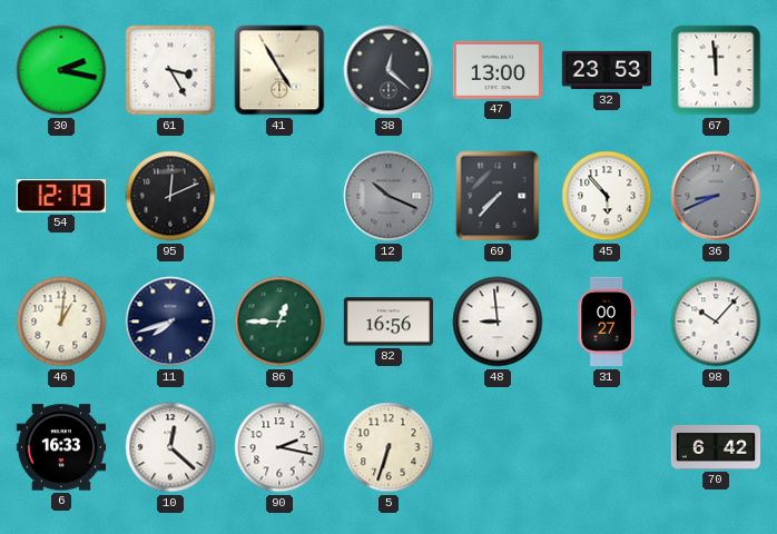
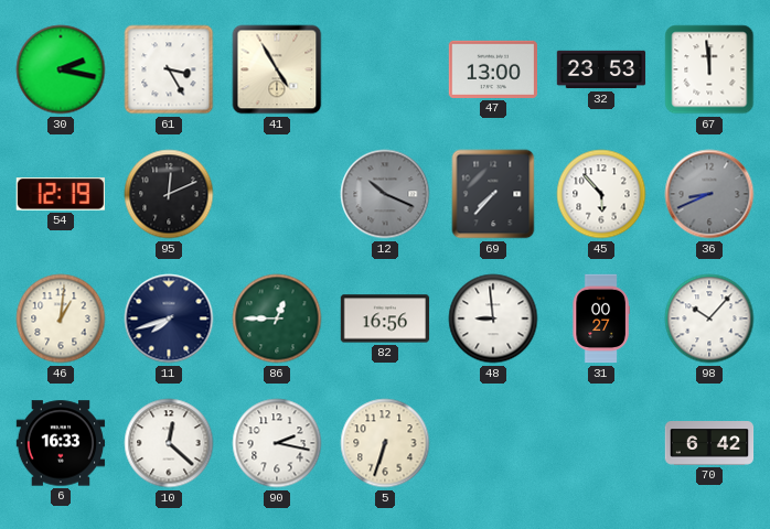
38: 12:22 -> none
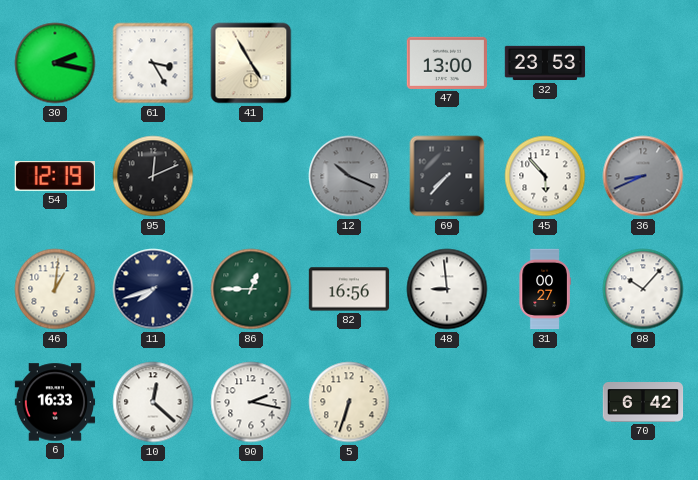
67: 11:59 -> none
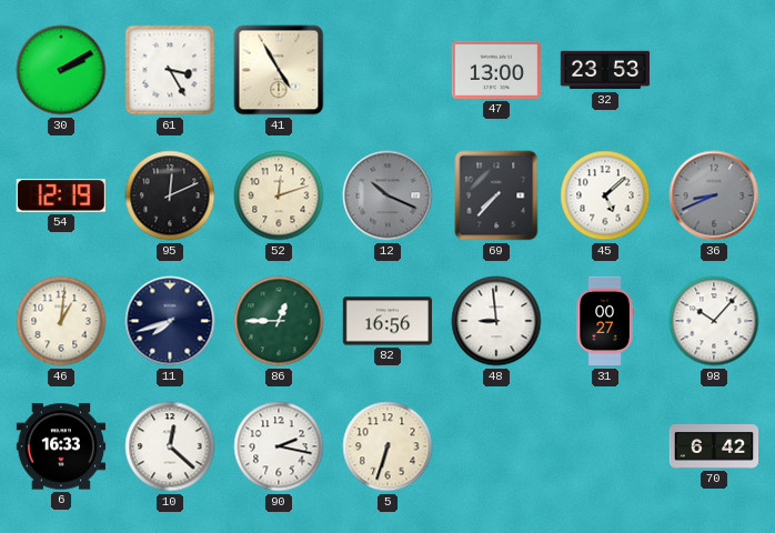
30: 2:17 -> 2:10
52: none -> 12:12
45: 5:53 -> 5:08
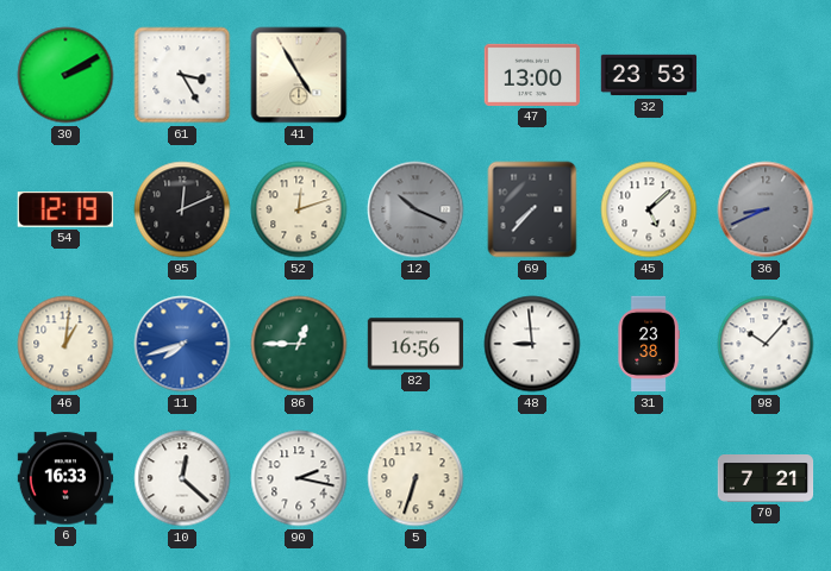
11 dial: navy -> blue
31: 00:27 -> 23:38
70: 6:42 -> 7:21
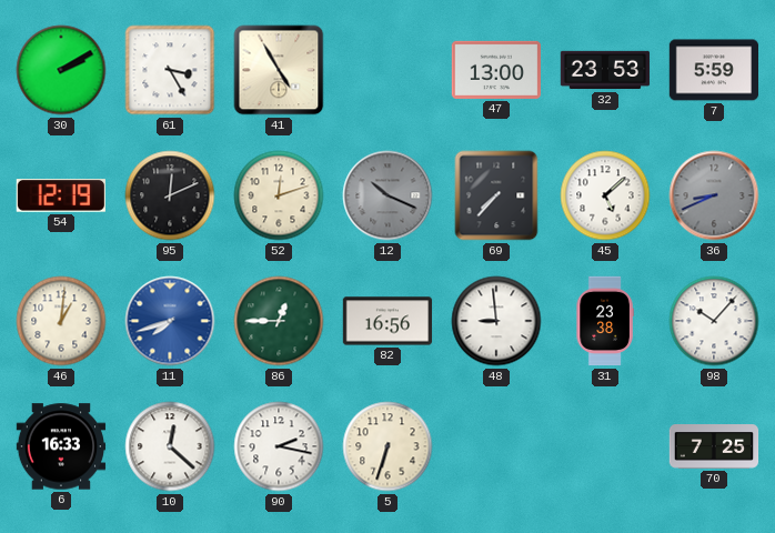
7: none -> 5:59
70: 7:21 -> 7:25
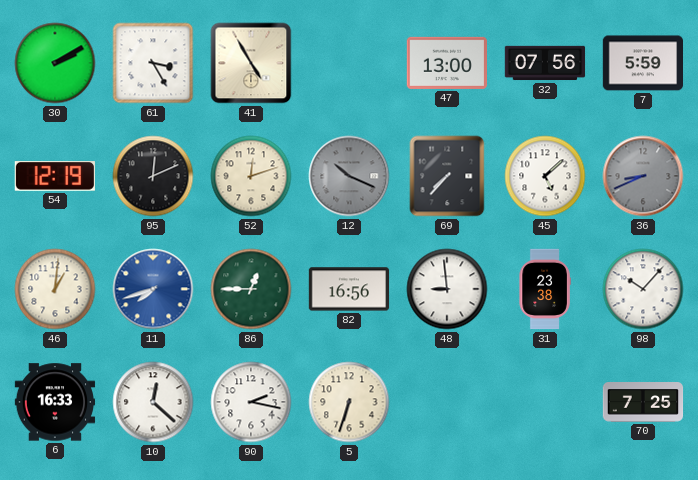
32: 23:53 -> 07:56
